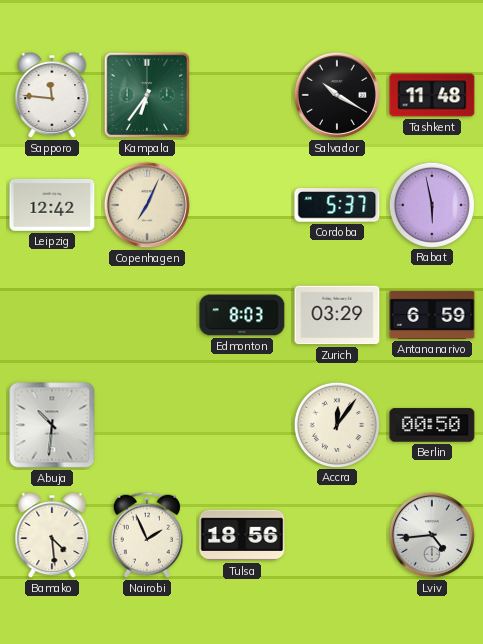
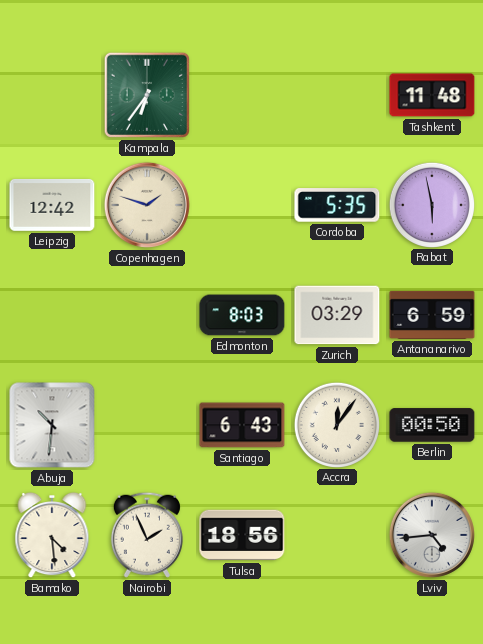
Sapporo: 11:46 -> none
Salvador: 10:20 -> none
Copenhagen: 7:04 -> 1:48
Cordoba: 5:37 -> 5:35
Santiago: none -> 6:43
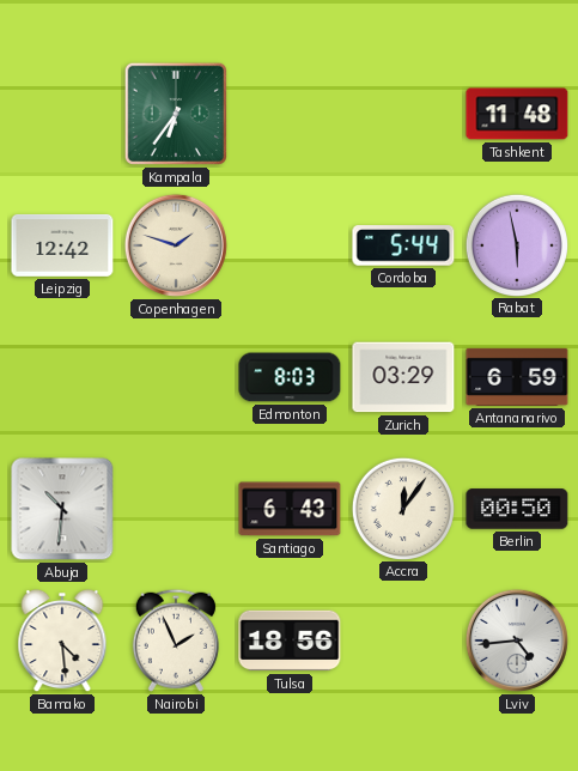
Cordoba: 5:35 -> 5:44
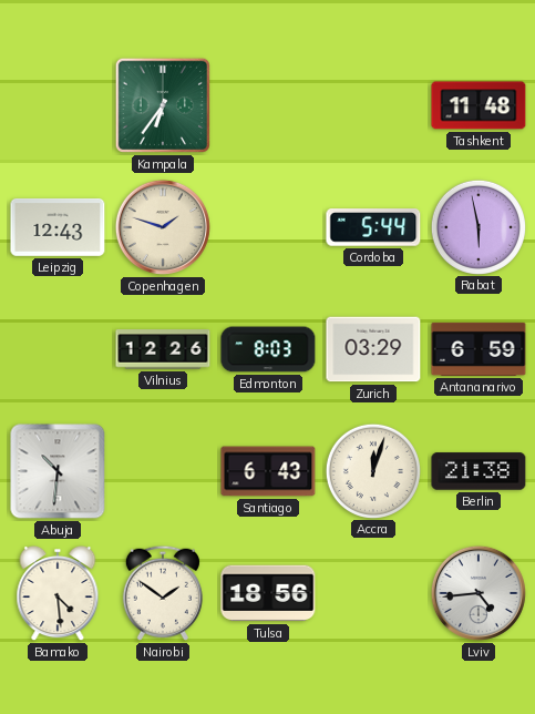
Leipzig: 12:42 -> 12:43
Vilnius: none -> 12:26
Accra: 12:06 -> 12:03
Berlin: 00:50 -> 21:38
Nairobi: 1:56 -> 1:51
